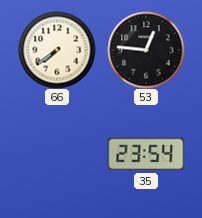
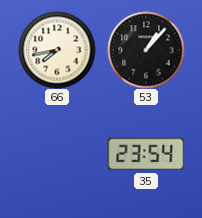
66: 7:39 -> 7:43
53: 12:46 -> 1:07
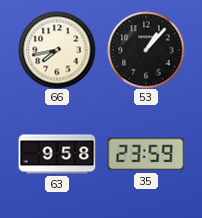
63: none -> 9:58
35: 23:54 -> 23:59
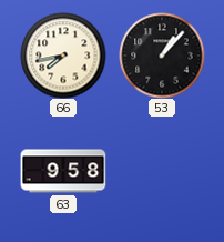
35: 23:59 -> none
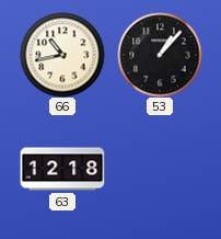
66: 7:43 -> 10:43
63: 9:58 -> 12:18
